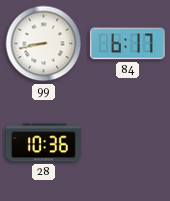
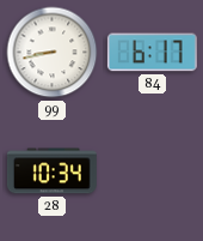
28: 10:36 -> 10:34
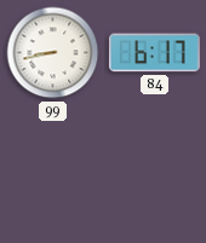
28: 10:34 -> none
